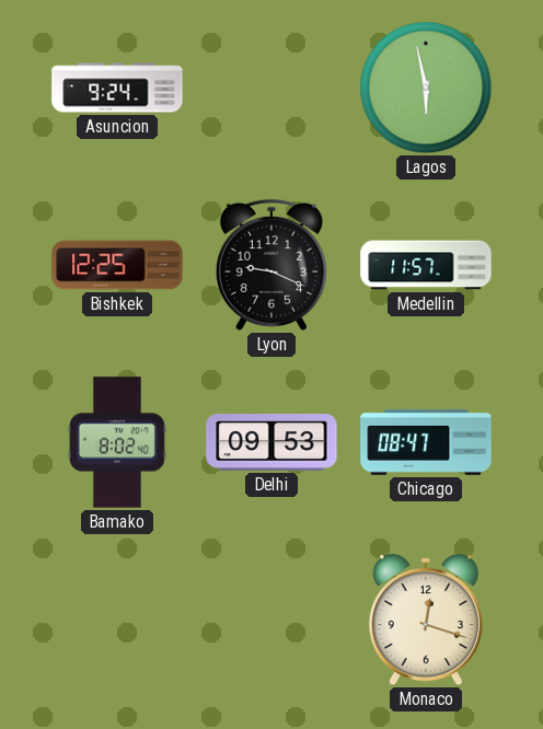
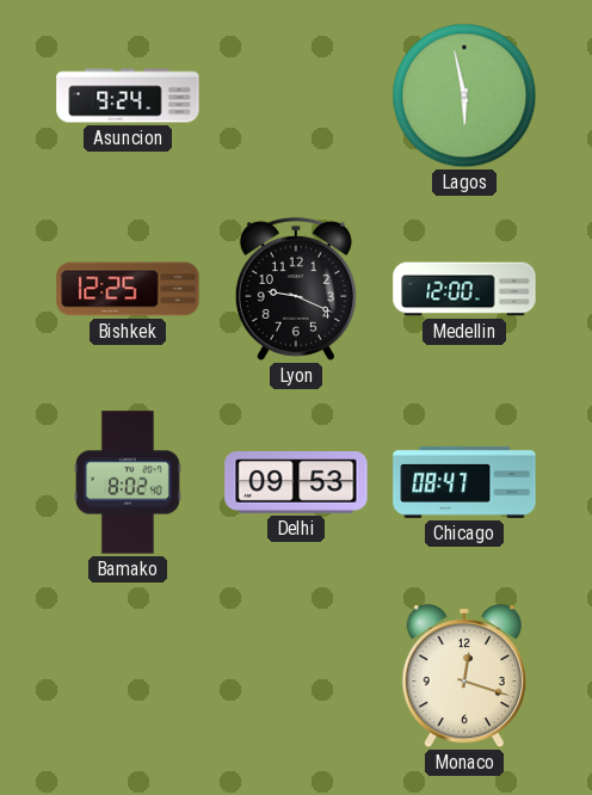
Medellin: 11:57 -> 12:00
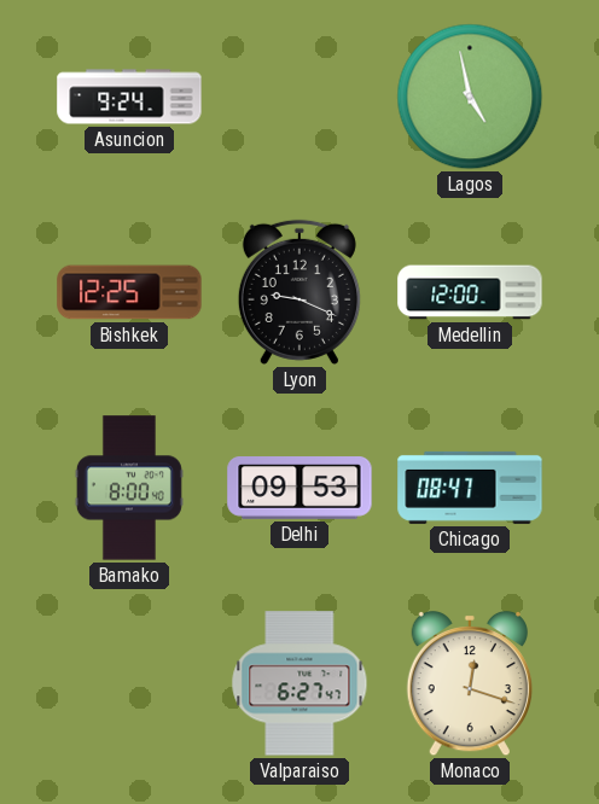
Lagos: 5:58 -> 4:58
Bamako: 8:02 -> 8:00
Valparaiso: none -> 6:27
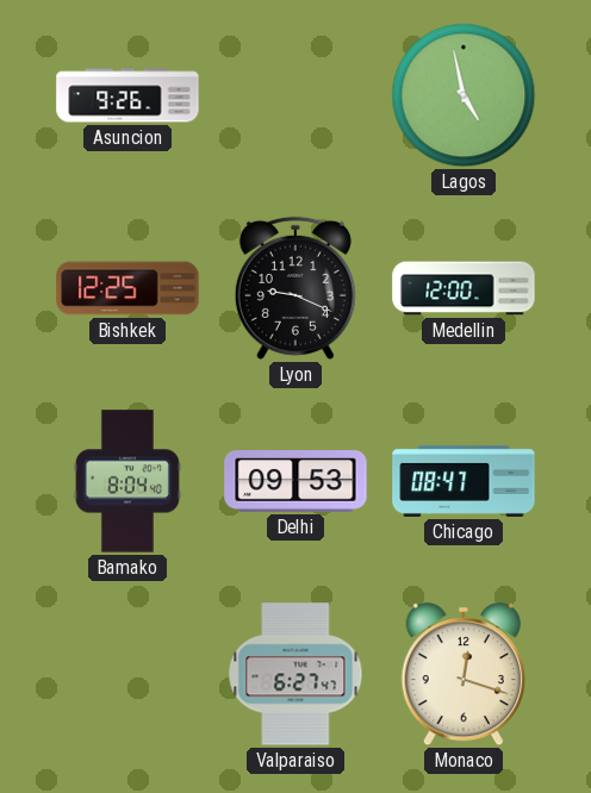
Asuncion: 9:24 -> 9:26
Bamako: 8:00 -> 8:04
